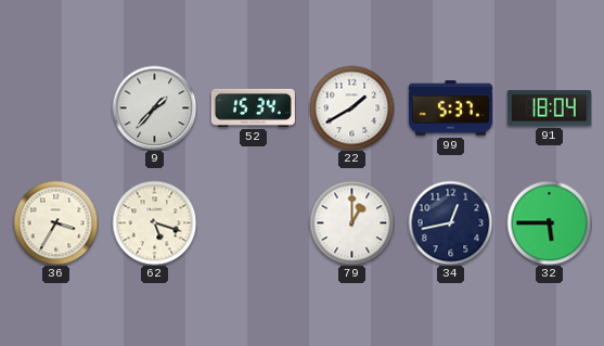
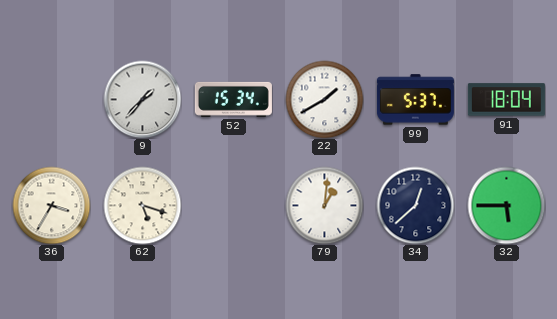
79: 1:00 -> 1:01
34: 12:43 -> 12:38
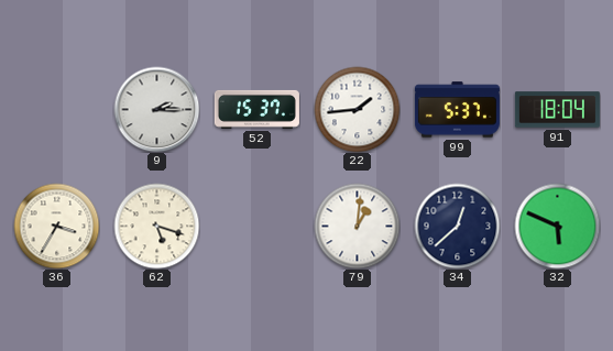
9: 1:37 -> 2:15
52: 15:34 -> 15:37
22: 1:40 -> 1:44
32: 5:45 -> 5:49
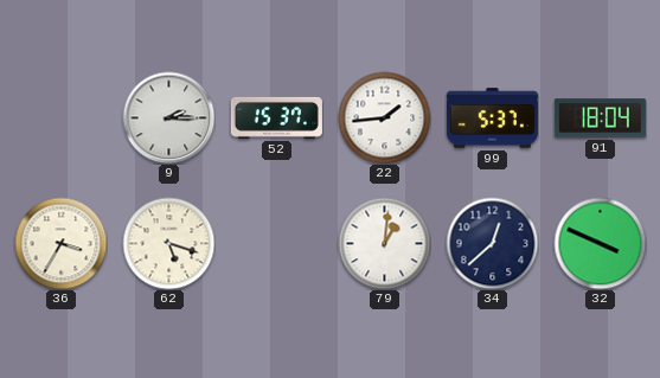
32: 5:49 -> 3:49
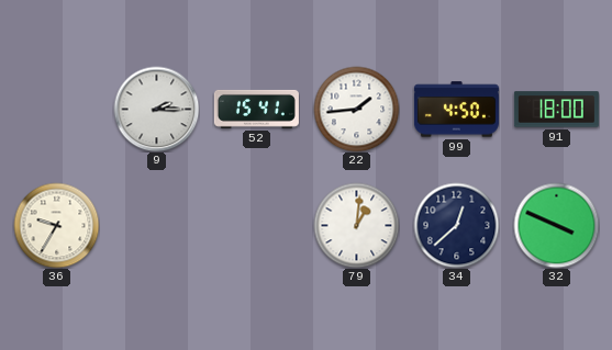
52: 15:37 -> 15:41
99: 5:37 -> 4:50
91: 18:04 -> 18:00
36: 3:35 -> 9:35
62: 5:18 -> none
